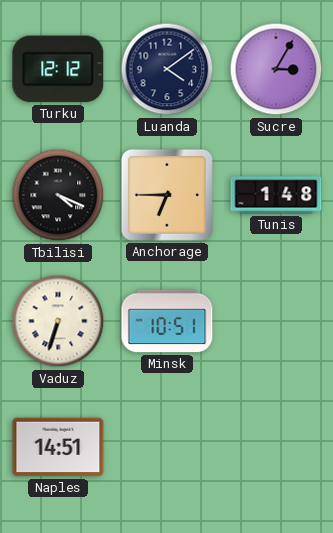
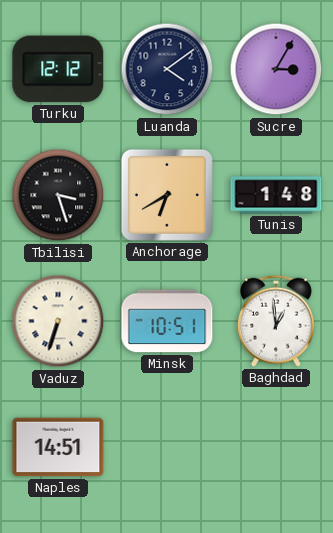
Tbilisi: 4:19 -> 3:27
Anchorage: 6:45 -> 6:40
Baghdad: none -> 12:59
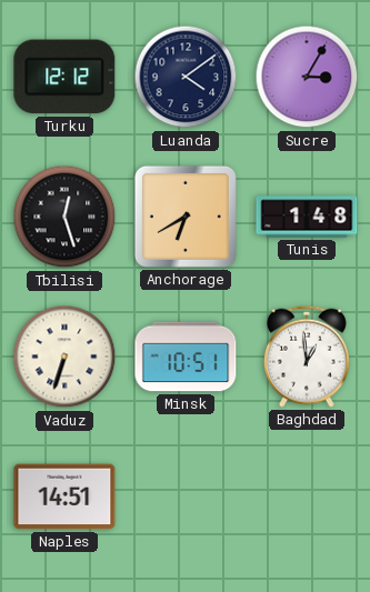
Tbilisi: 3:27 -> 12:27
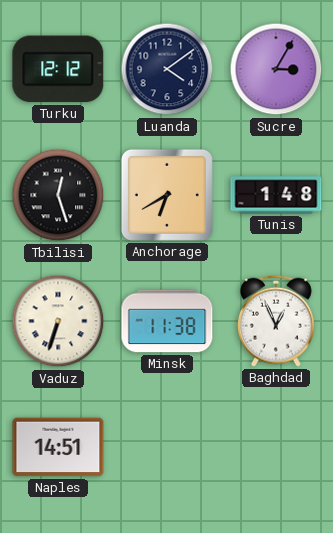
Minsk: 10:51 -> 11:38
Baghdad: 12:59 -> 12:56
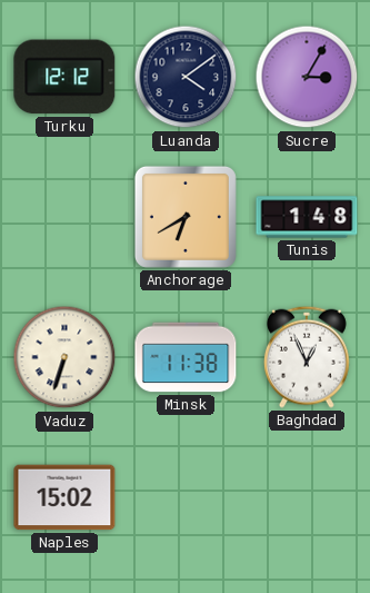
Tbilisi: 12:27 -> none
Naples: 14:51 -> 15:02
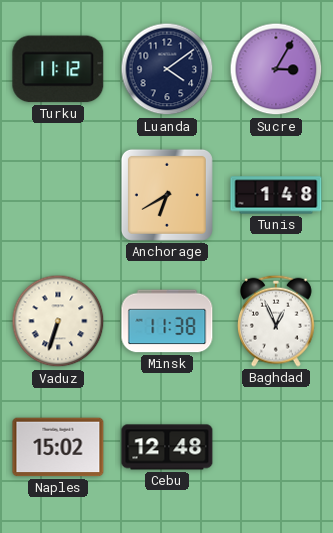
Turku: 12:12 -> 11:12
Cebu: none -> 12:48
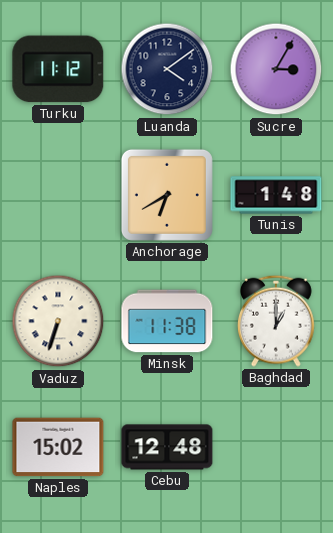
Baghdad: 12:56 -> 1:00
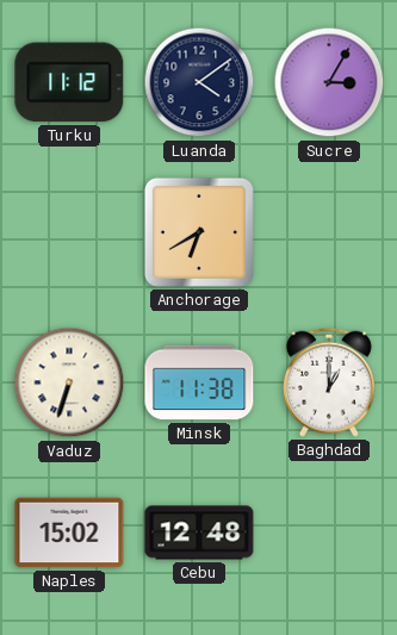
Tunis: 1:48 -> none
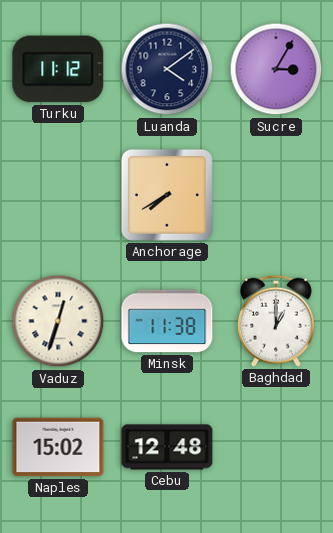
Anchorage: 6:40 -> 7:40
Vaduz: 6:33 -> 12:33
